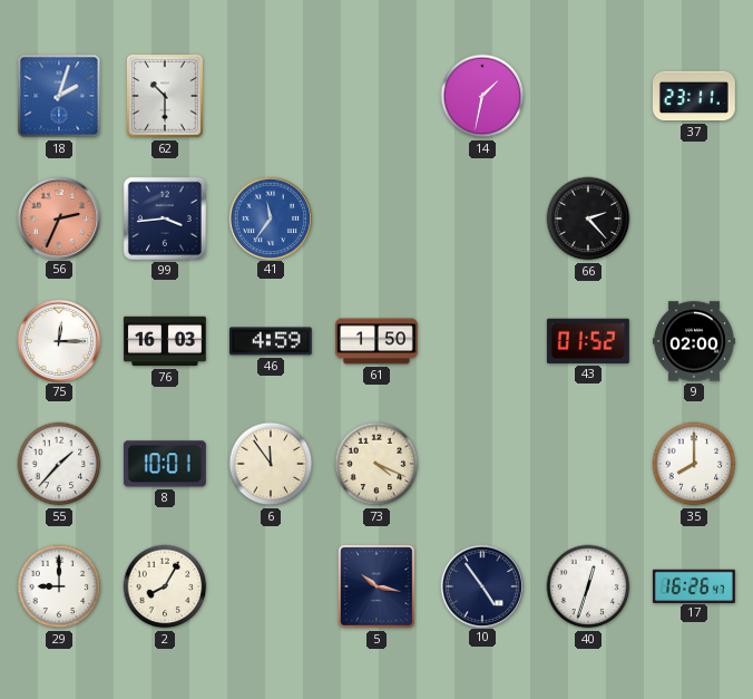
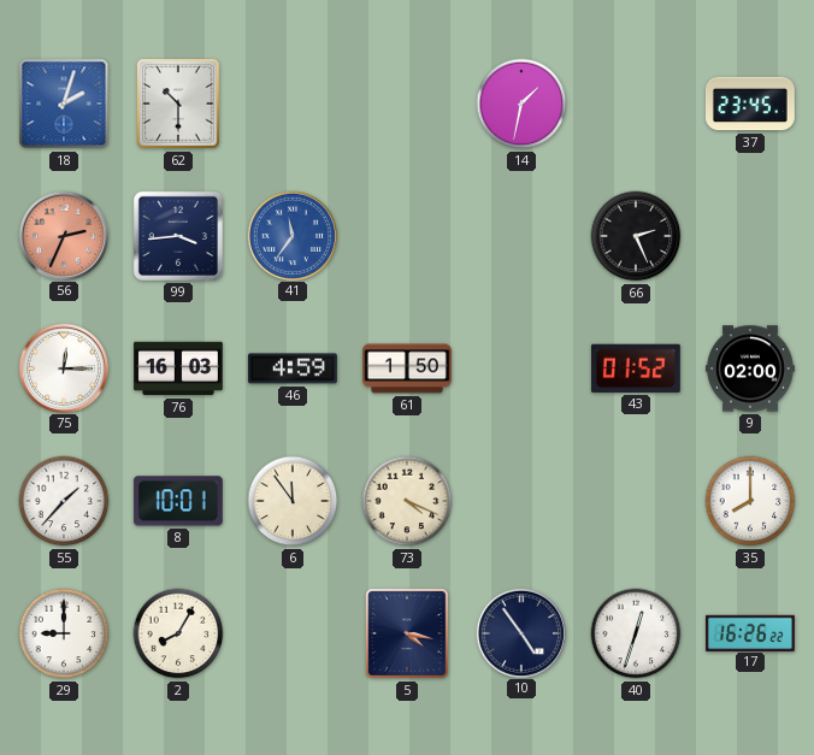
37: 23:11 -> 23:45
66: 2:23 -> 2:26
5: 10:17 -> 4:17
17: 16:26:47 -> 16:26:22
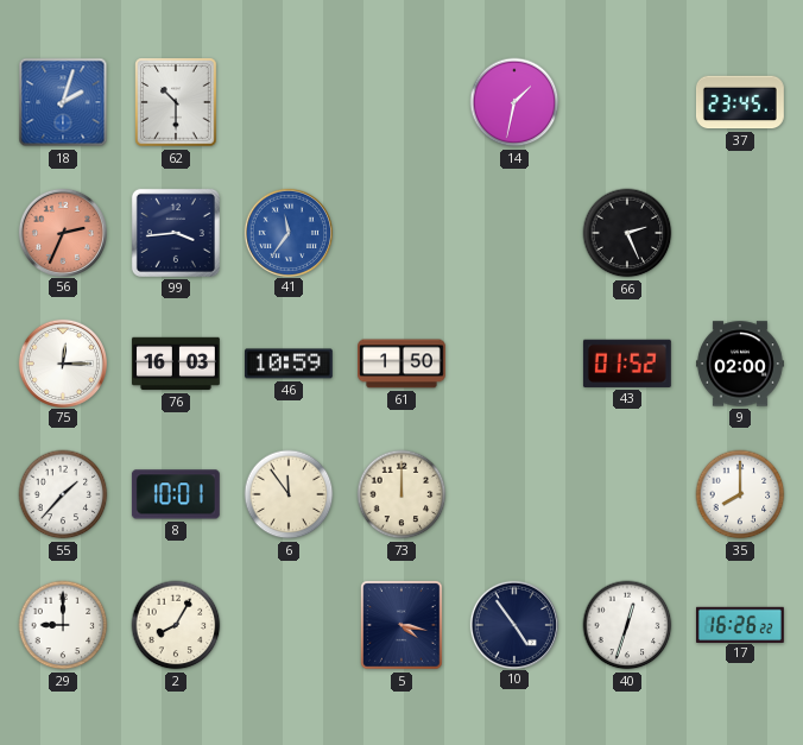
46: 4:59 -> 10:59
73: 4:19 -> 12:00
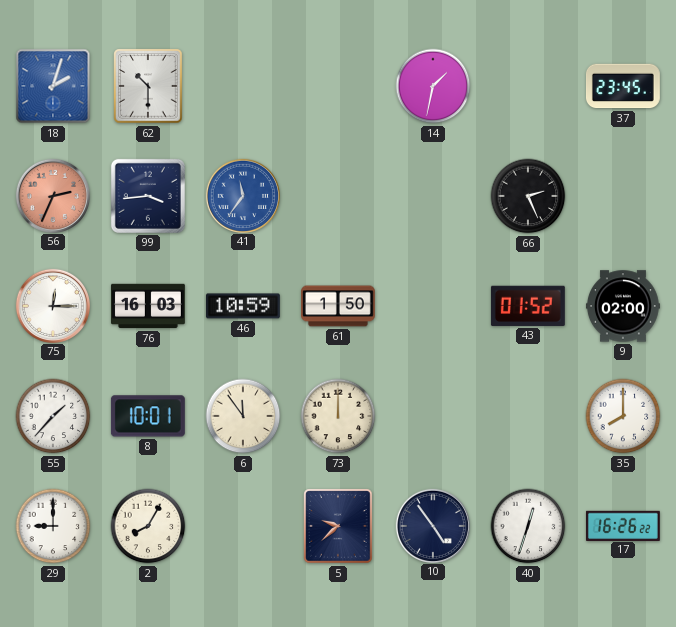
5: 4:17 -> 9:38
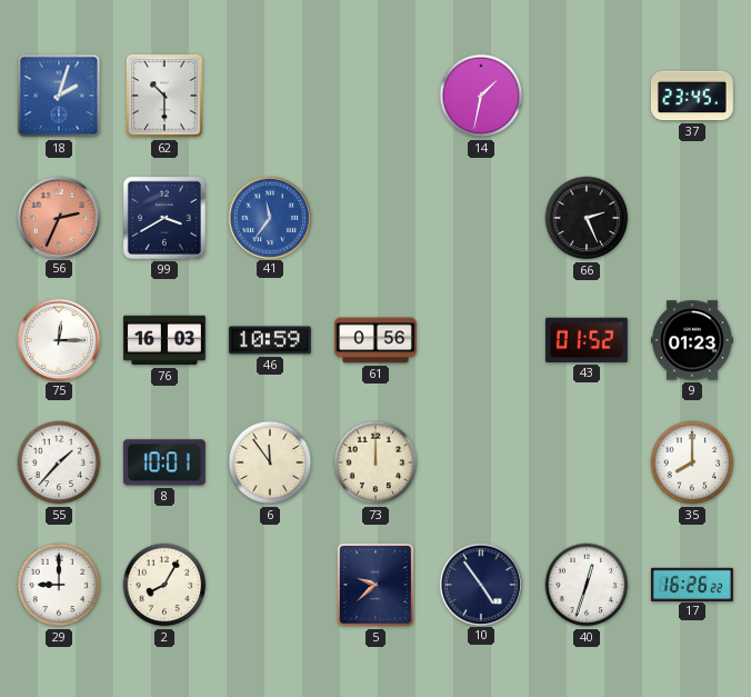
99: 3:44 -> 3:40
61: 1:50 -> 0:56
9: 02:00 -> 01:23
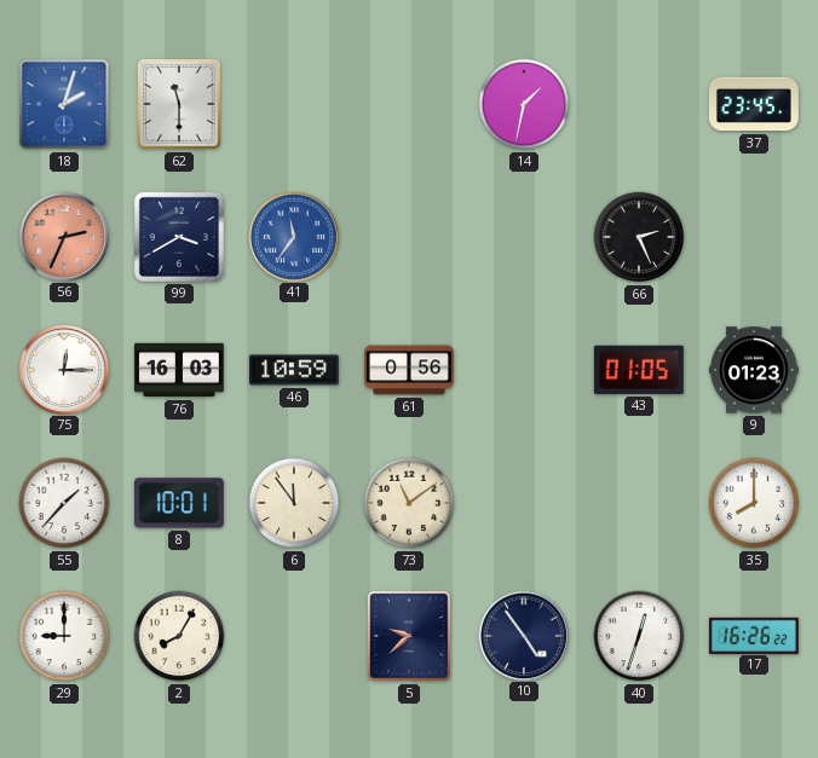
62: 10:30 -> 11:30
43: 01:52 -> 01:05
73: 12:00 -> 11:09
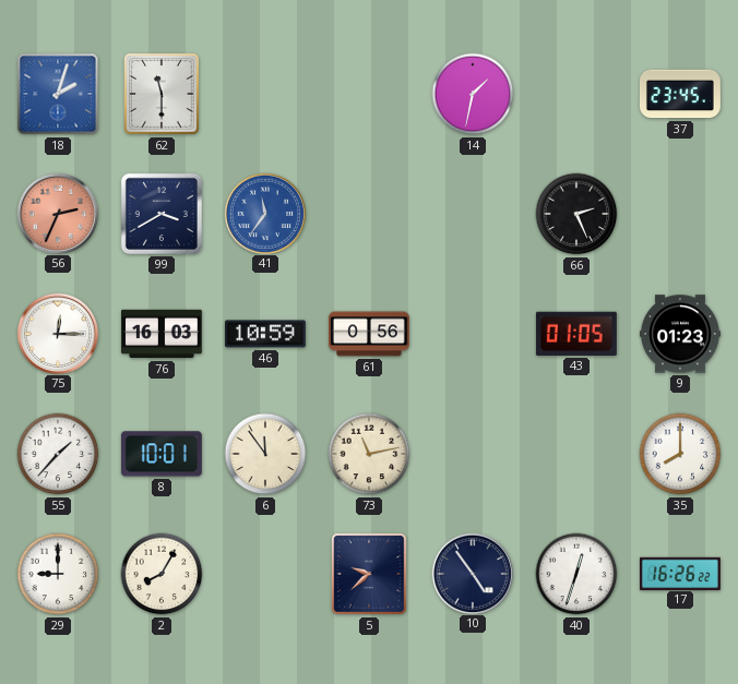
73: 11:09 -> 11:13
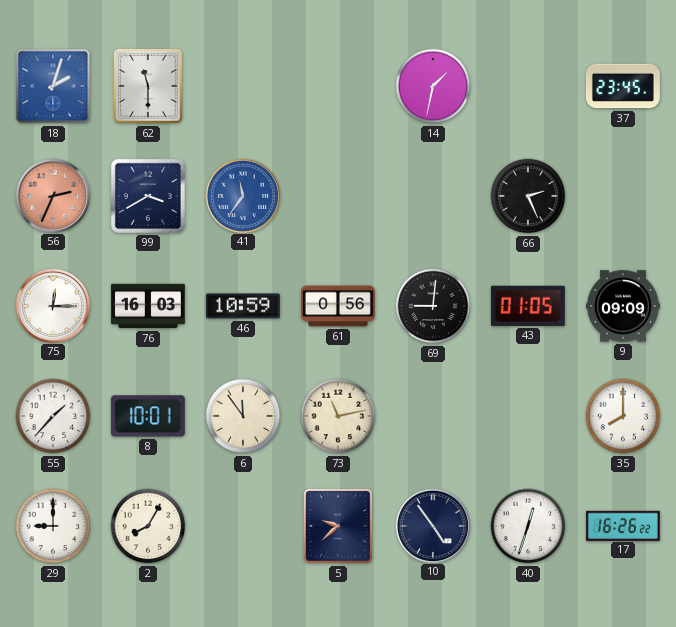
69: none -> 9:01
9: 01:23 -> 09:09
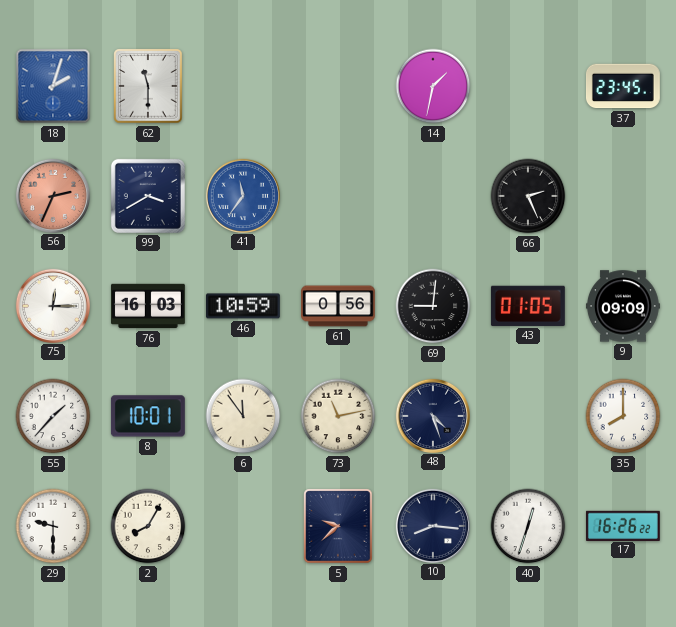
48: none -> 4:27
29: 9:00 -> 9:30
10: 4:54 -> 8:16
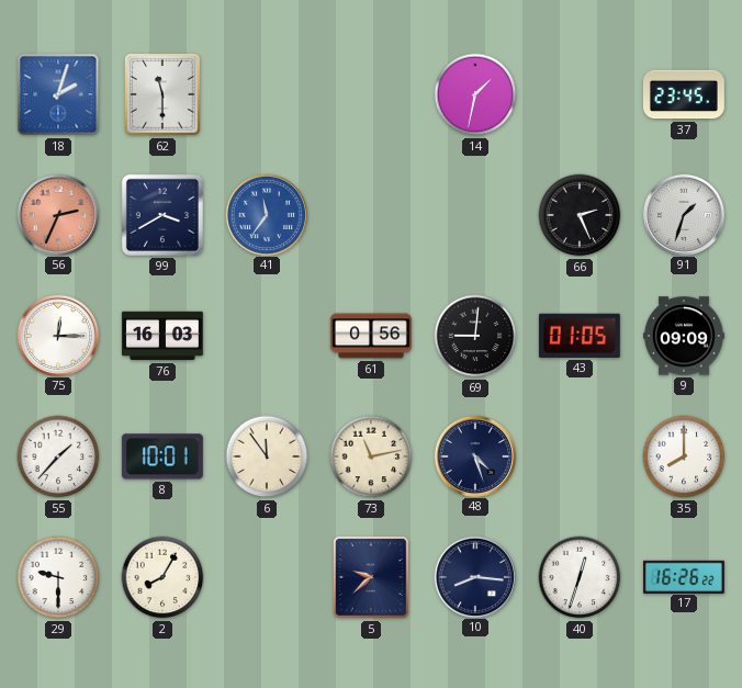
91: none -> 1:33
46: 10:59 -> none
